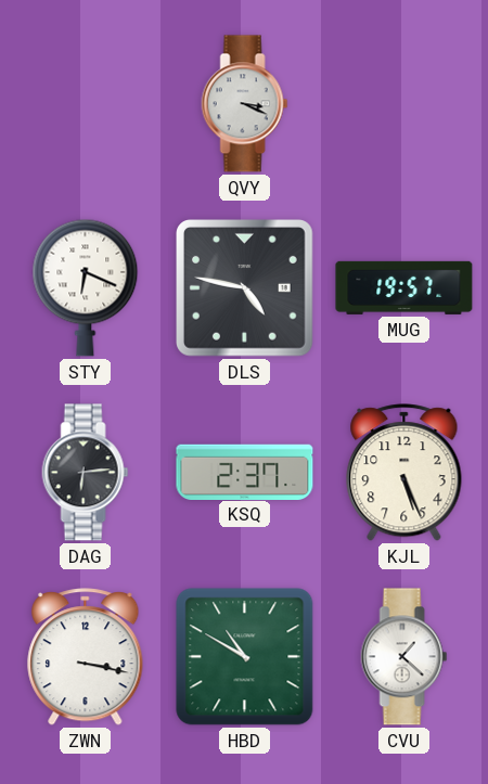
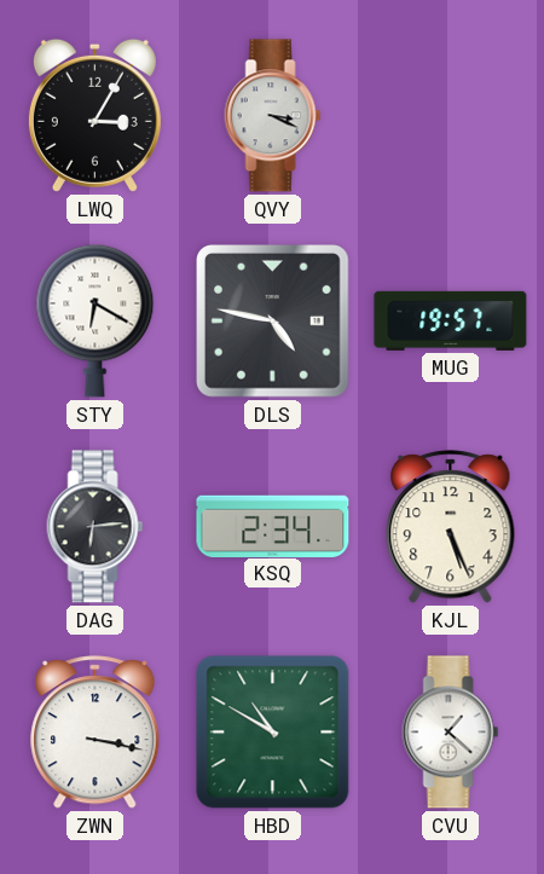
LWQ: none -> 3:05
STY: 6:19 -> 6:20
KSQ: 2:37 -> 2:34
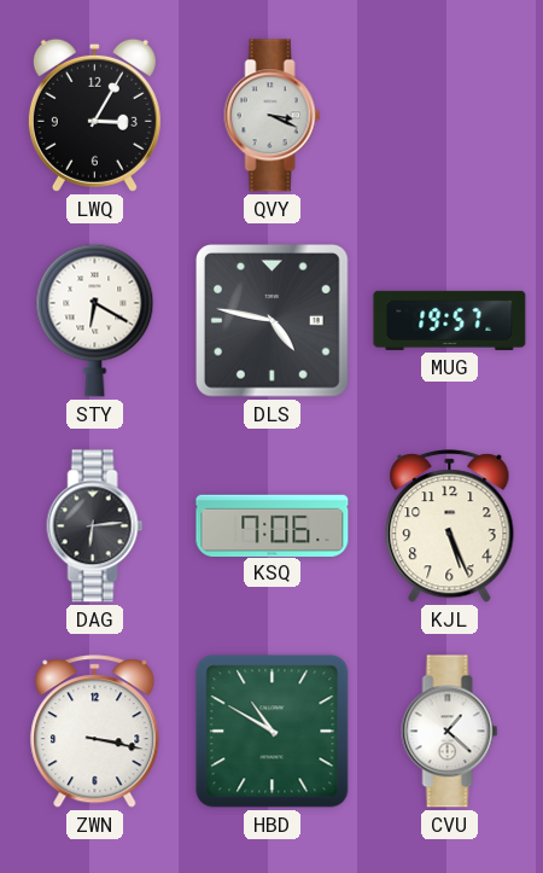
KSQ: 2:34 -> 7:06
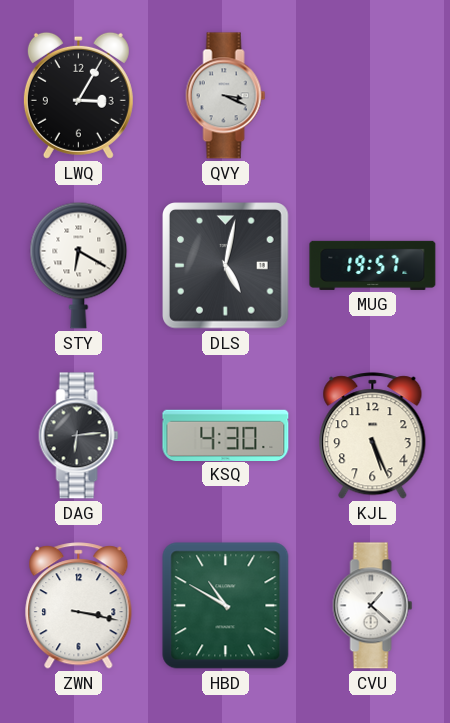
DLS: 4:47 -> 5:02
KSQ: 7:06 -> 4:30
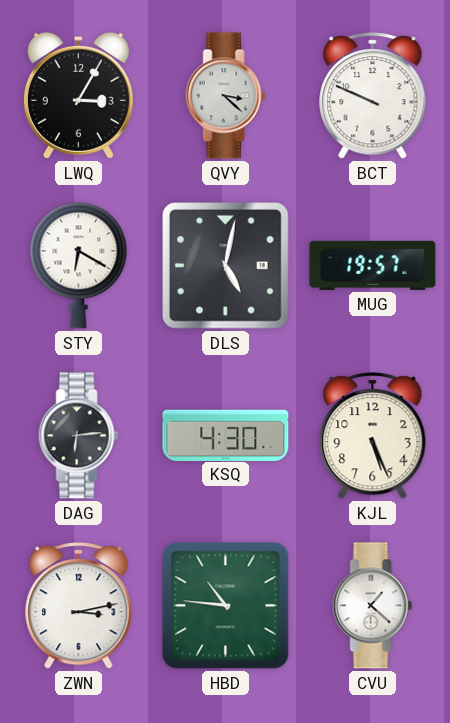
QVY: 3:19 -> 3:22
BCT: none -> 9:49
ZWN: 3:17 -> 3:13
HBD: 10:50 -> 10:46
